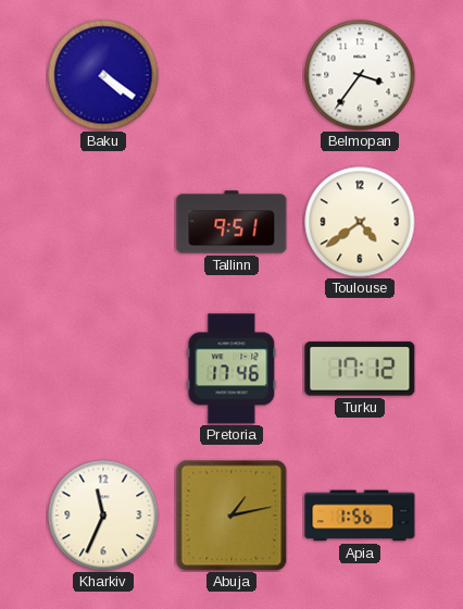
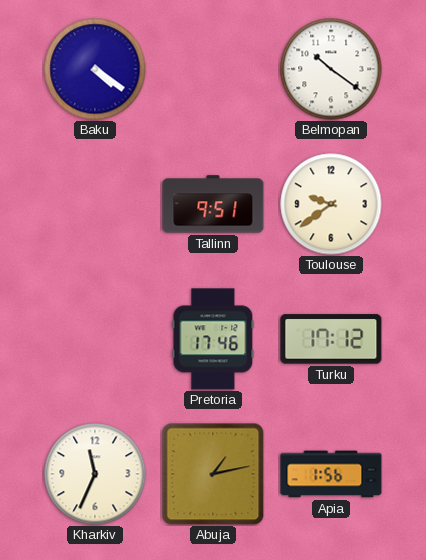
Belmopan: 3:36 -> 10:21
Toulouse: 4:39 -> 9:39
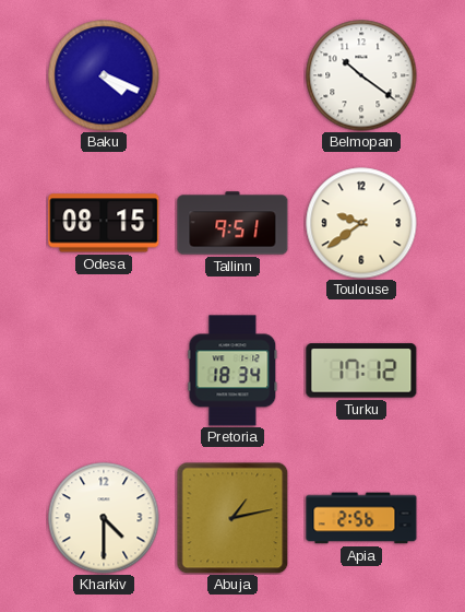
Baku: 4:21 -> 4:19
Odesa: none -> 08:15
Pretoria: 17:46 -> 18:34
Kharkiv: 11:34 -> 4:30
Apia: 1:56 -> 2:56
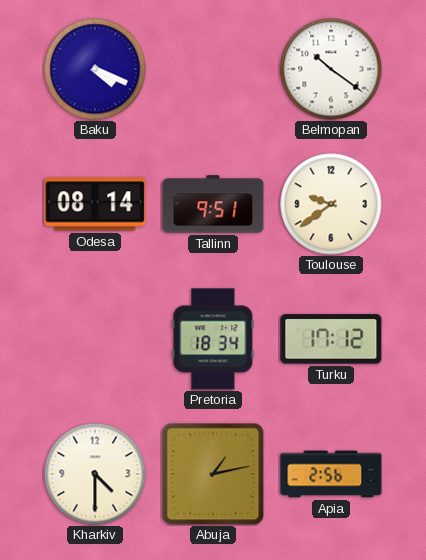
Odesa: 08:15 -> 08:14
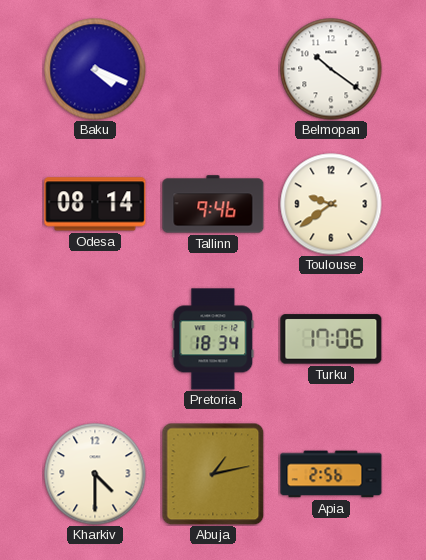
Tallinn: 9:51 -> 9:46
Turku: 17:12 -> 17:06
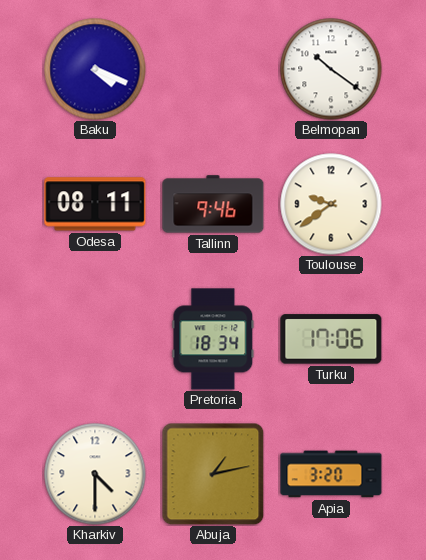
Odesa: 08:14 -> 08:11
Apia: 2:56 -> 3:20
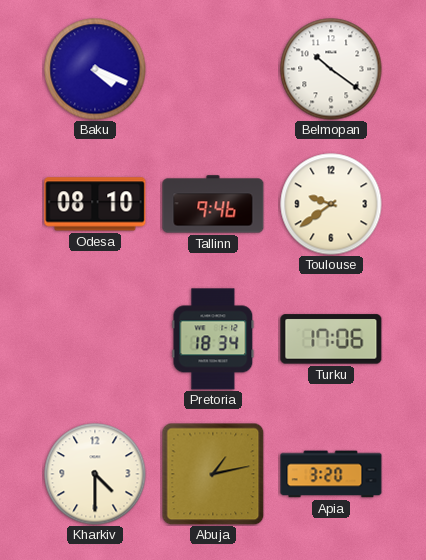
Odesa: 08:11 -> 08:10
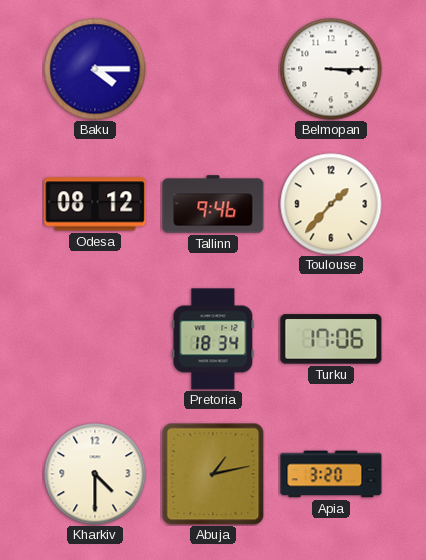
Baku: 4:19 -> 4:15
Belmopan: 10:21 -> 3:15
Odesa: 08:10 -> 08:12
Toulouse: 9:39 -> 1:37
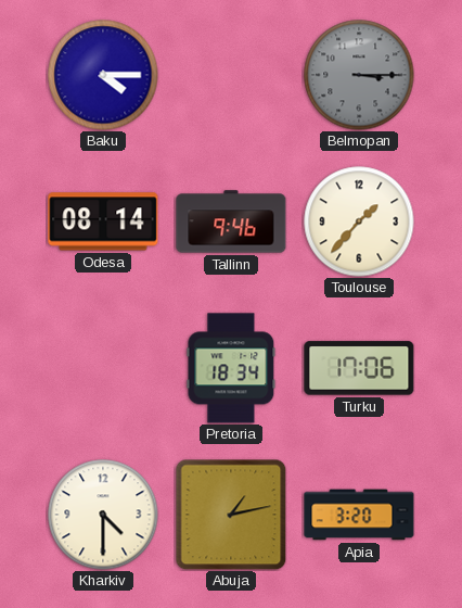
Belmopan dial: white -> grey
Odesa: 08:12 -> 08:14
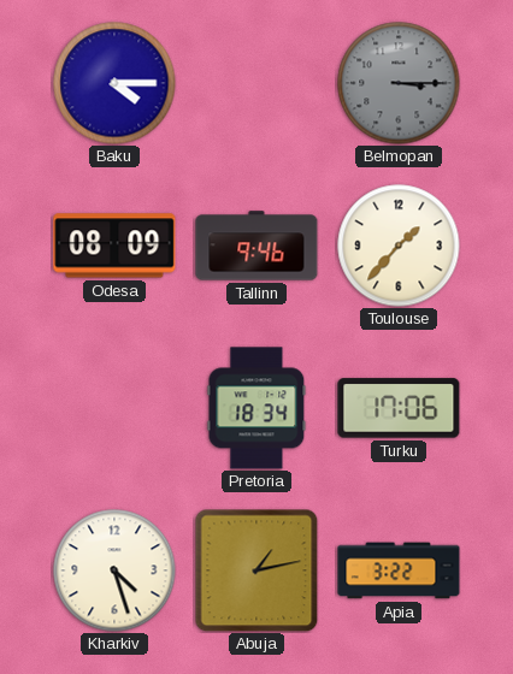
Odesa: 08:14 -> 08:09
Kharkiv: 4:30 -> 4:27
Apia: 3:20 -> 3:22
